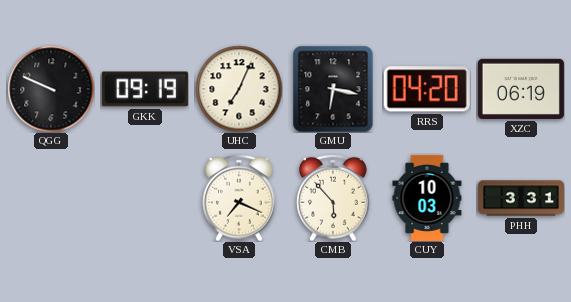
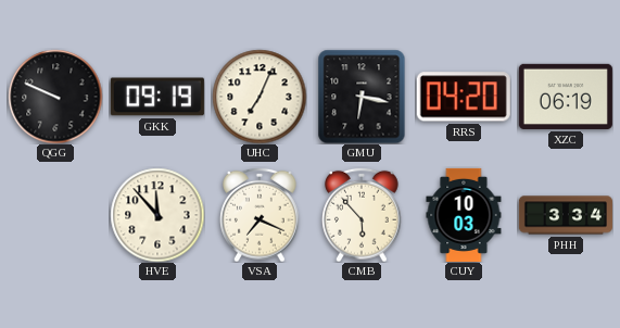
HVE: none -> 11:53
PHH: 3:31 -> 3:34
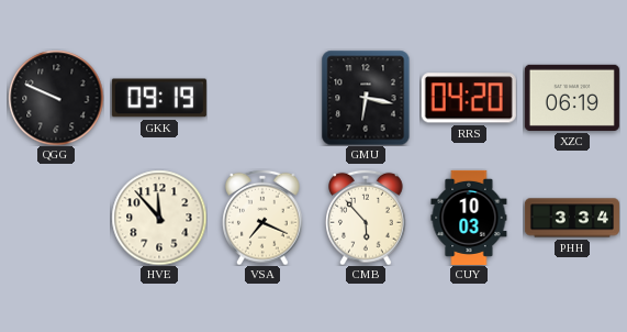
UHC: 7:04 -> none
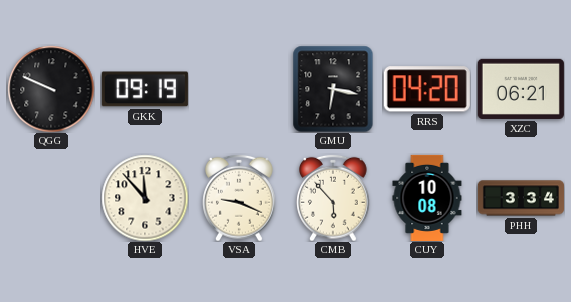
XZC: 06:19 -> 06:21
VSA: 7:19 -> 9:19
CUY: 10:03 -> 10:08
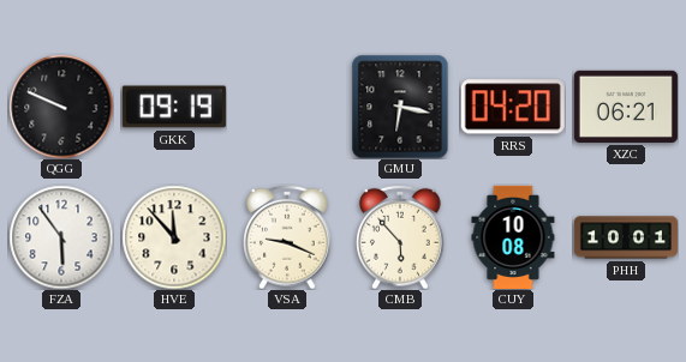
FZA: none -> 5:54
PHH: 3:34 -> 10:01
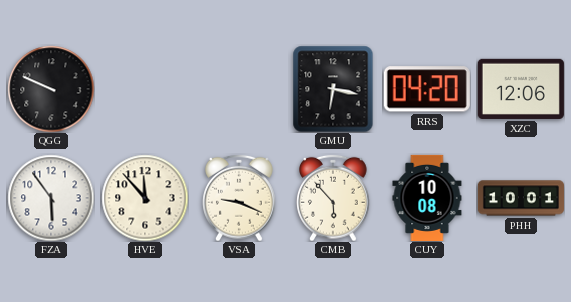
GKK: 09:19 -> none
XZC: 06:21 -> 12:06
